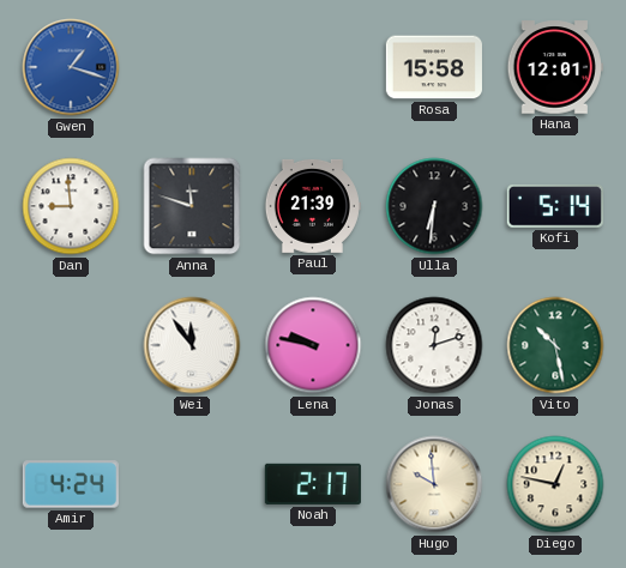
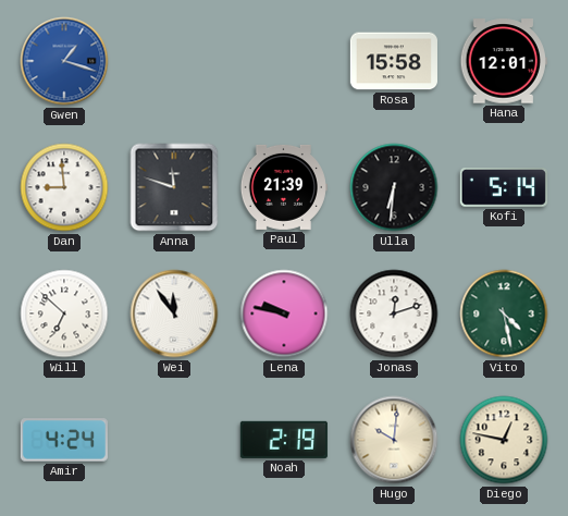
Will: none -> 6:52
Vito: 10:28 -> 4:28
Noah: 2:17 -> 2:19
Hugo: 9:59 -> 10:01
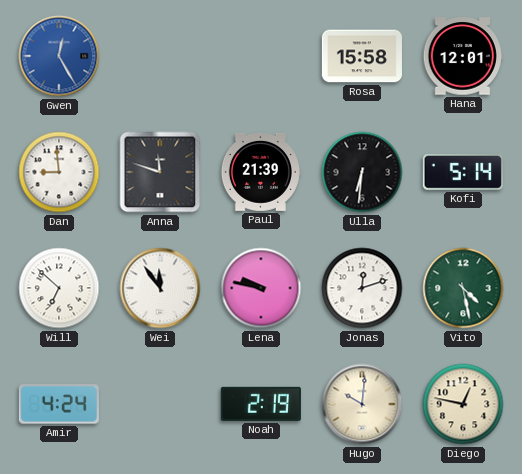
Gwen: 1:18 -> 12:25
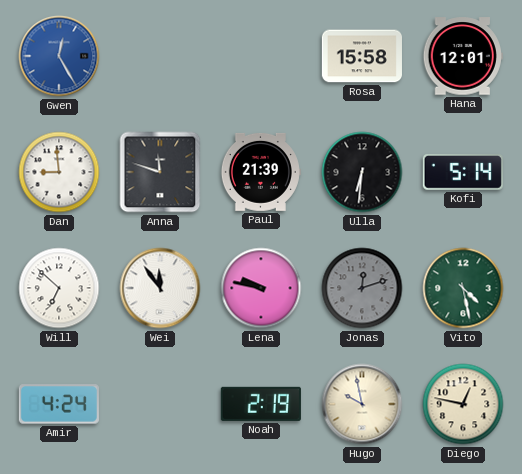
Jonas dial: white -> grey
Hugo: 10:01 -> 9:58
